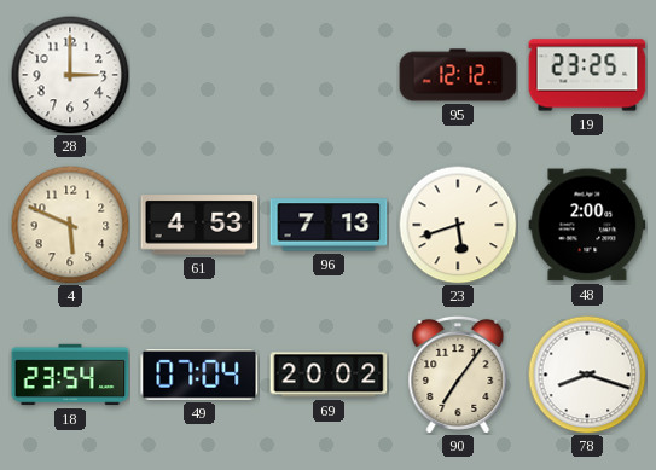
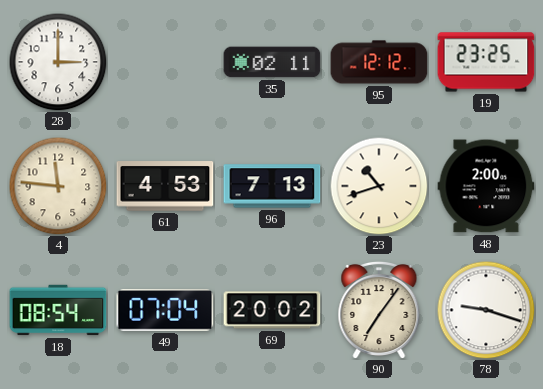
35: none -> 02:11
4: 5:49 -> 11:46
23: 5:42 -> 10:42
18: 23:54 -> 08:54
78: 8:18 -> 9:18
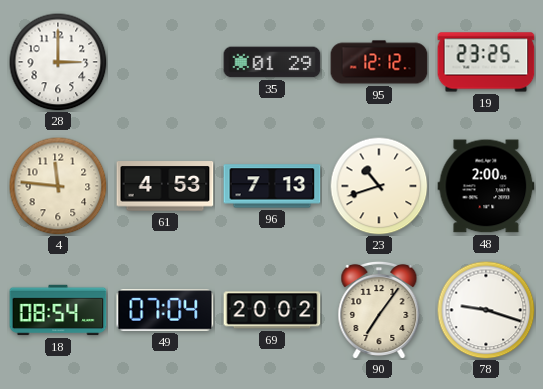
35: 02:11 -> 01:29
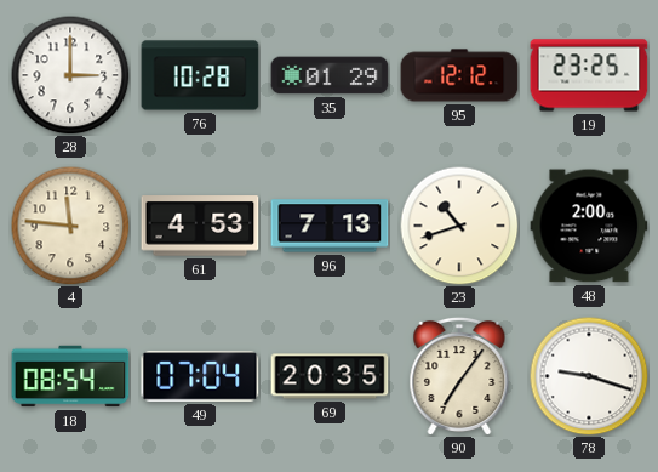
76: none -> 10:28
69: 20:02 -> 20:35
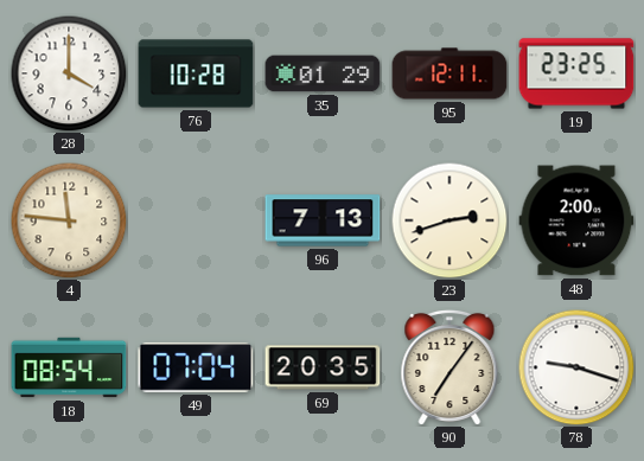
28: 3:00 -> 4:00
95: 12:12 -> 12:11
61: 4:53 -> none
23: 10:42 -> 2:42
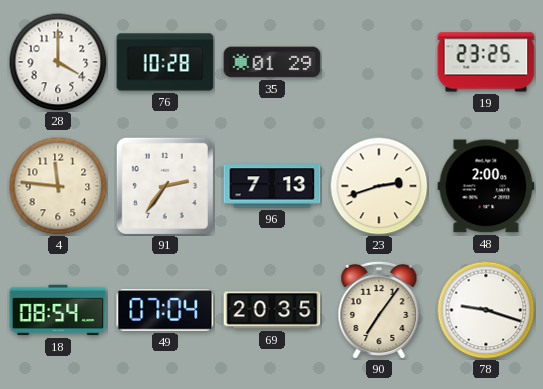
95: 12:11 -> none
91: none -> 2:36
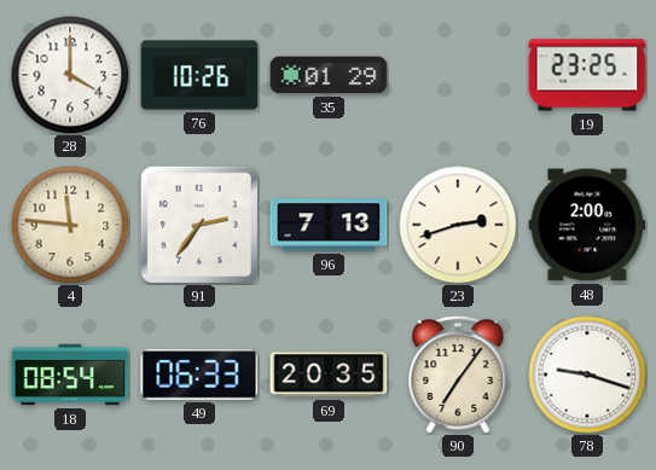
76: 10:28 -> 10:26
49: 07:04 -> 06:33
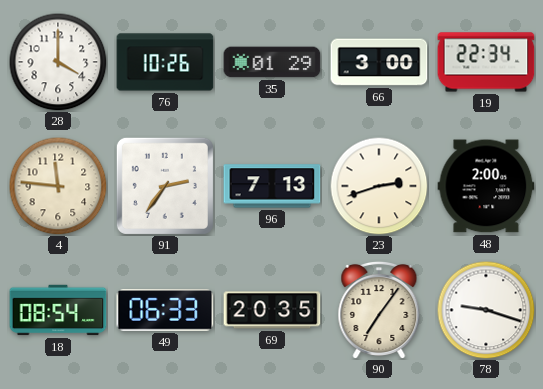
66: none -> 3:00
19: 23:25 -> 22:34
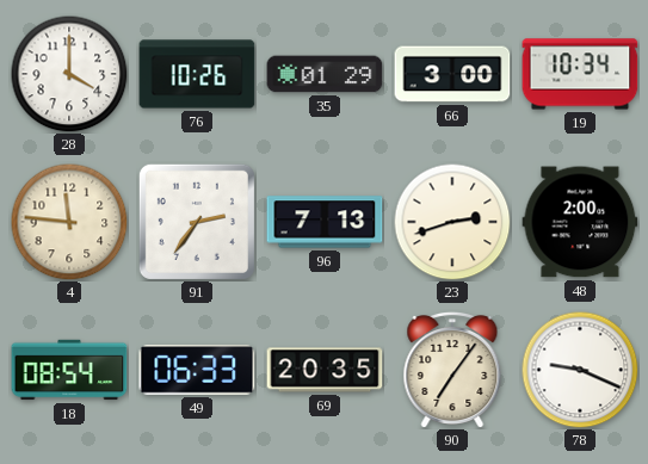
19: 22:34 -> 10:34
78: 9:18 -> 9:19
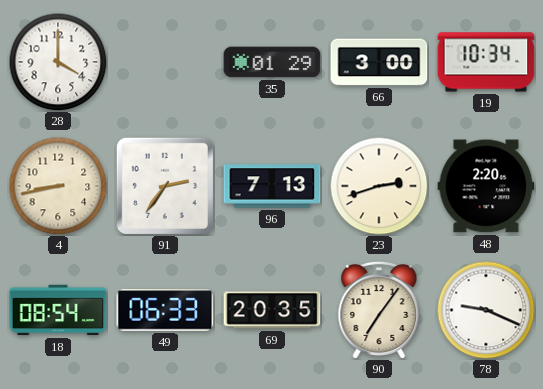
76: 10:26 -> none
4: 11:46 -> 8:43
48: 2:00 -> 2:20
